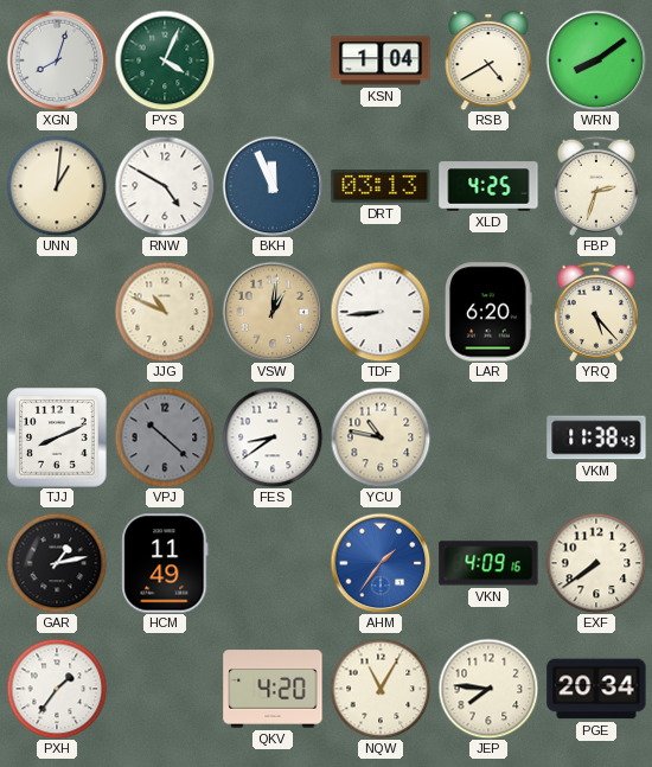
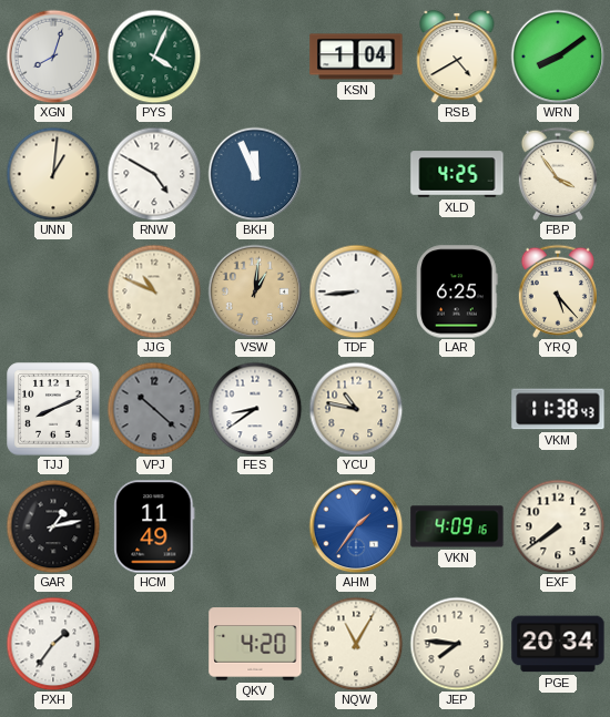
DRT: 03:13 -> none
FBP: 2:33 -> 3:54
LAR: 6:20 -> 6:25
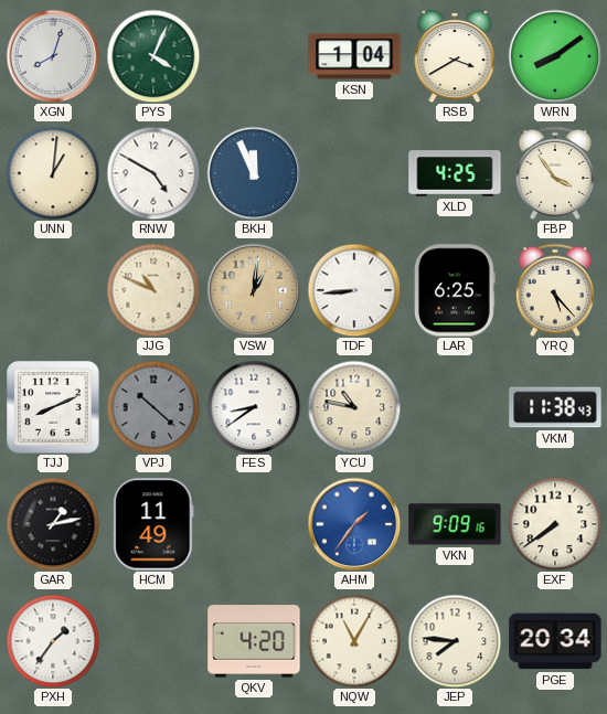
RSB: 4:40 -> 3:40
VKN: 4:09 -> 9:09
